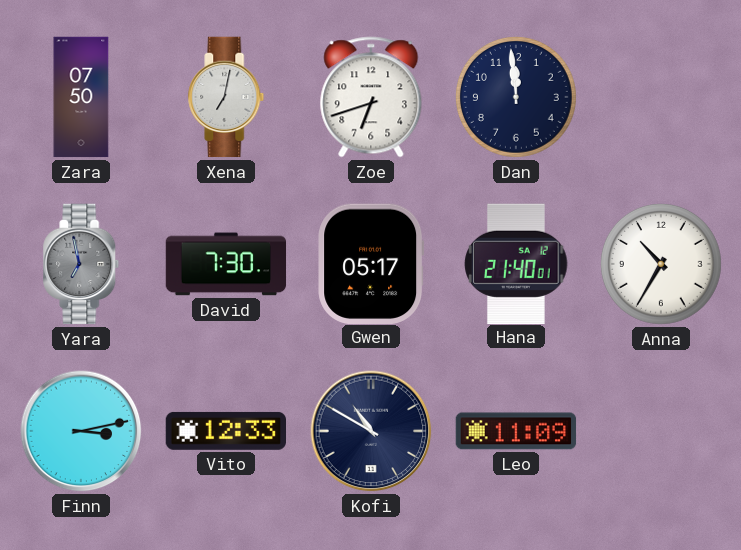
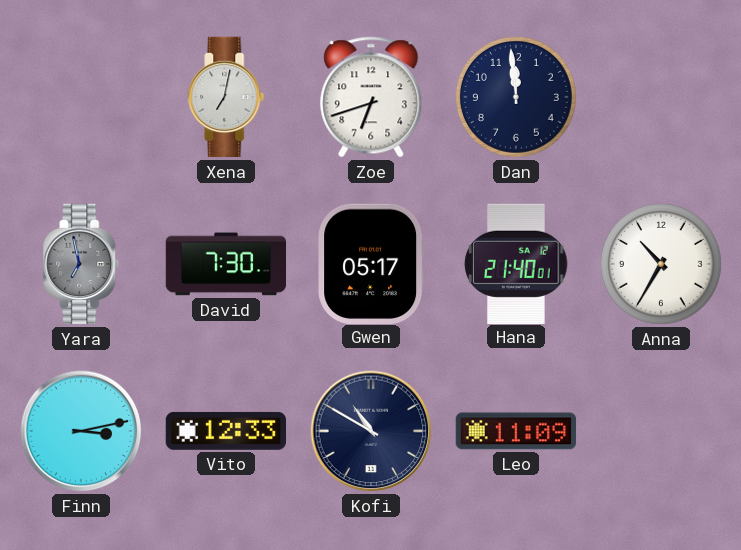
Zara: 07:50 -> none
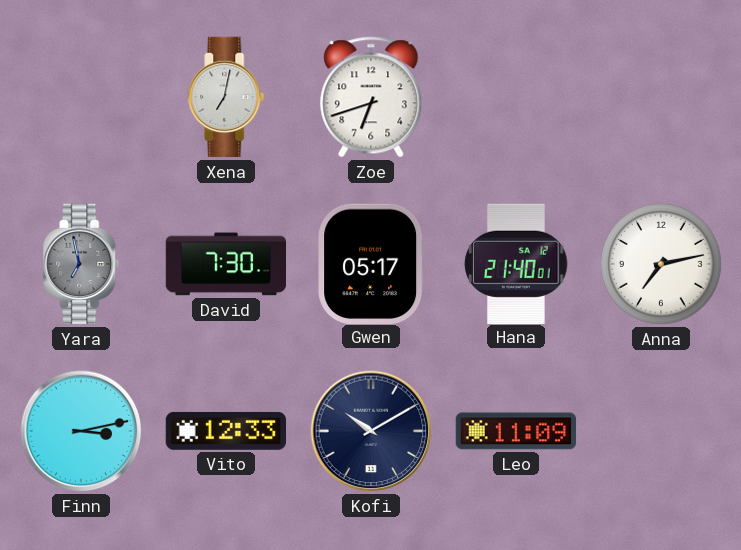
Dan: 11:59 -> none
Anna: 10:35 -> 7:13
Kofi: 10:50 -> 10:10
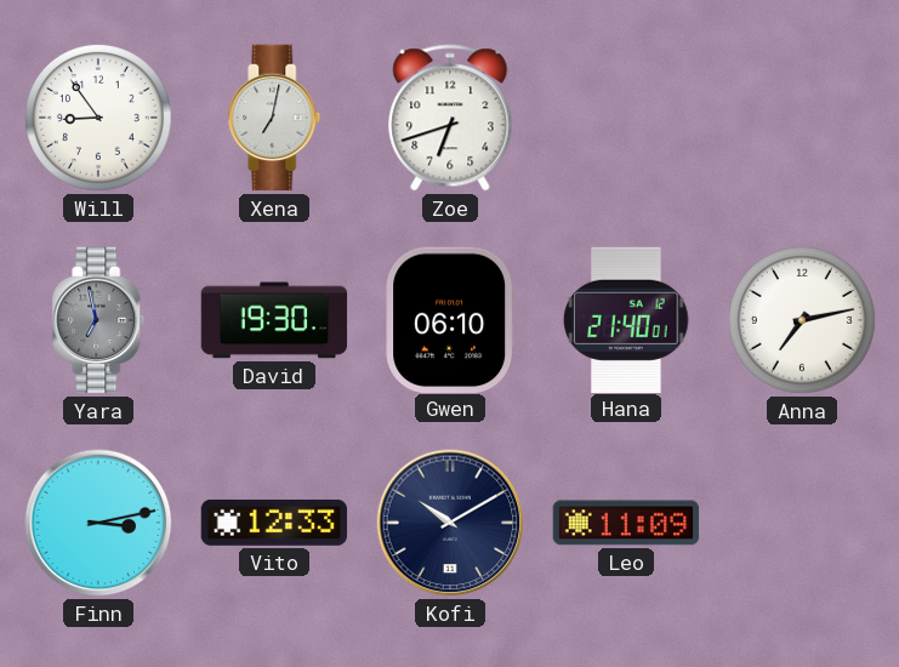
Will: none -> 8:54
David: 7:30 -> 19:30
Gwen: 05:17 -> 06:10
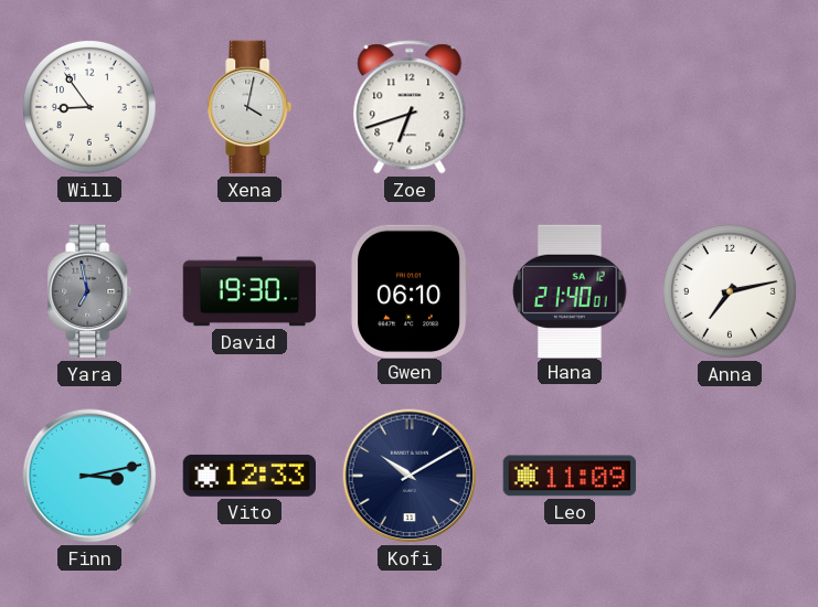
Xena: 7:02 -> 4:02
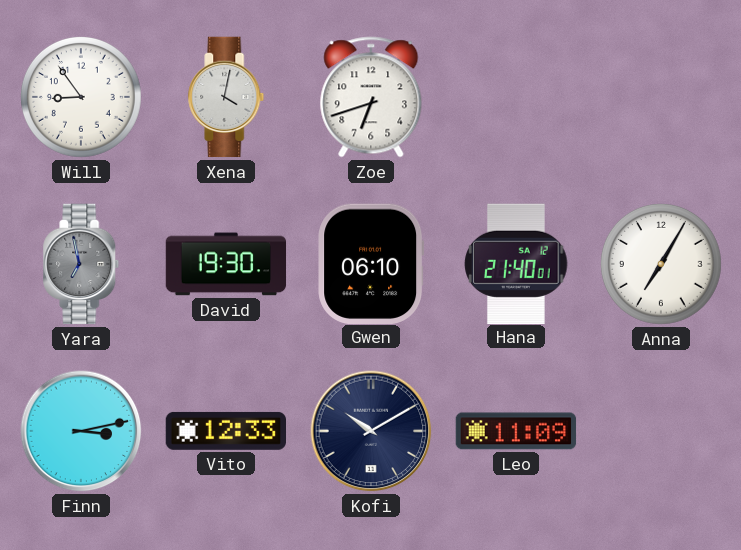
Anna: 7:13 -> 7:05
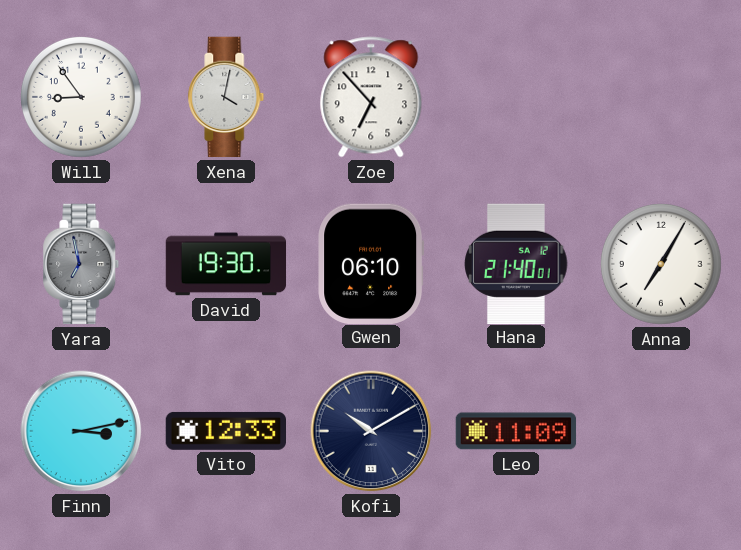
Zoe: 6:42 -> 6:53
